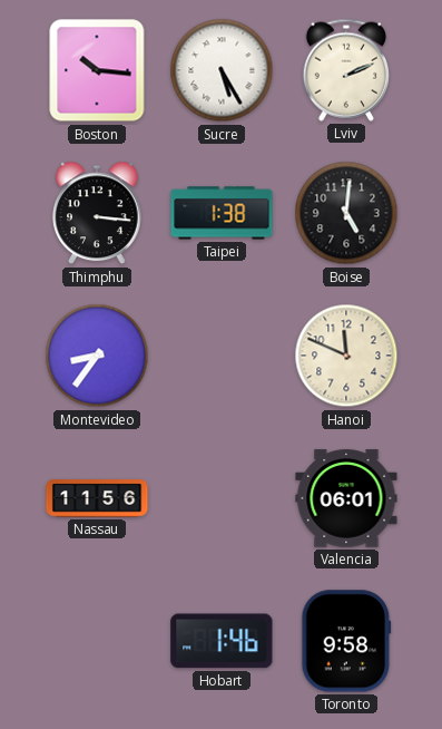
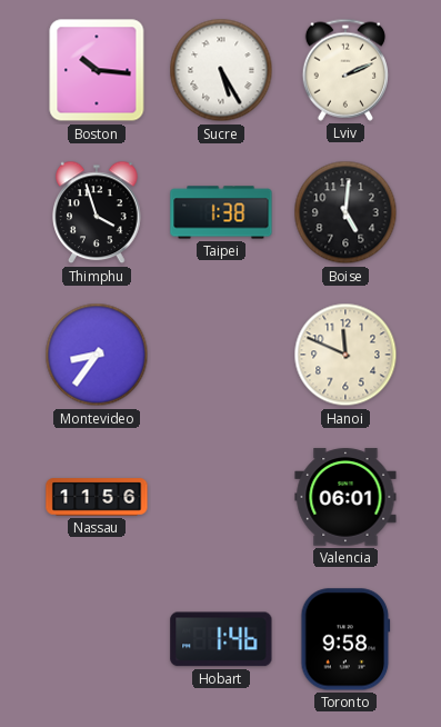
Thimphu: 3:16 -> 3:57
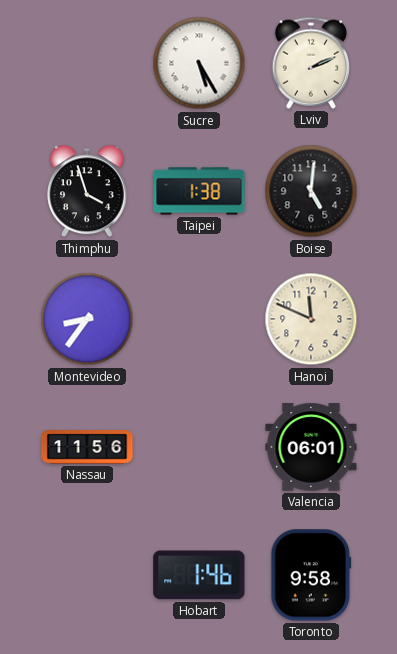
Boston: 10:16 -> none
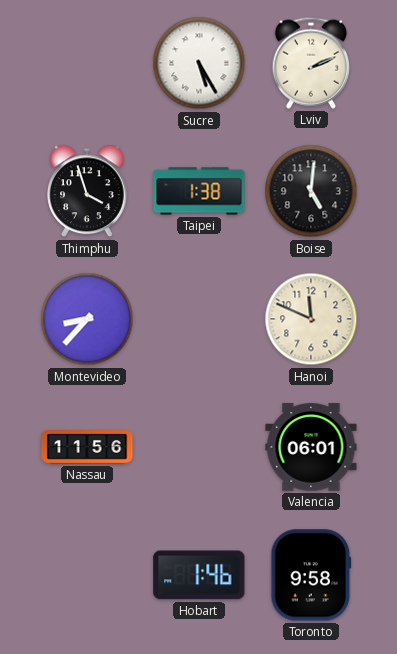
Montevideo: 8:36 -> 8:37
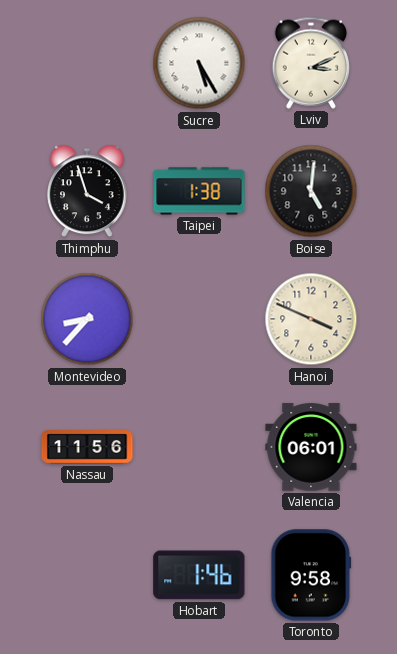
Lviv: 2:11 -> 3:11
Hanoi: 11:49 -> 3:49
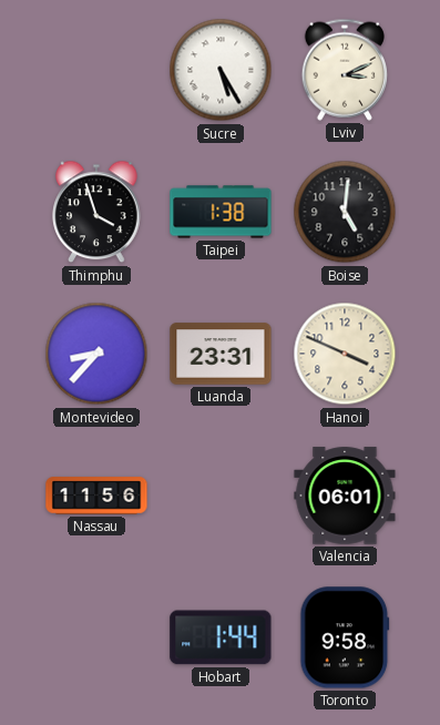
Luanda: none -> 23:31
Hobart: 1:46 -> 1:44
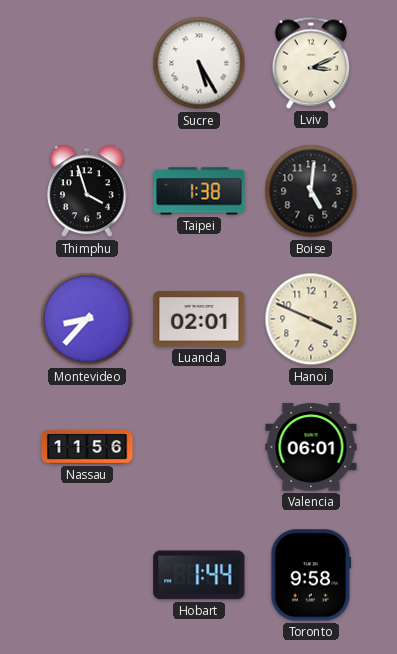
Luanda: 23:31 -> 02:01
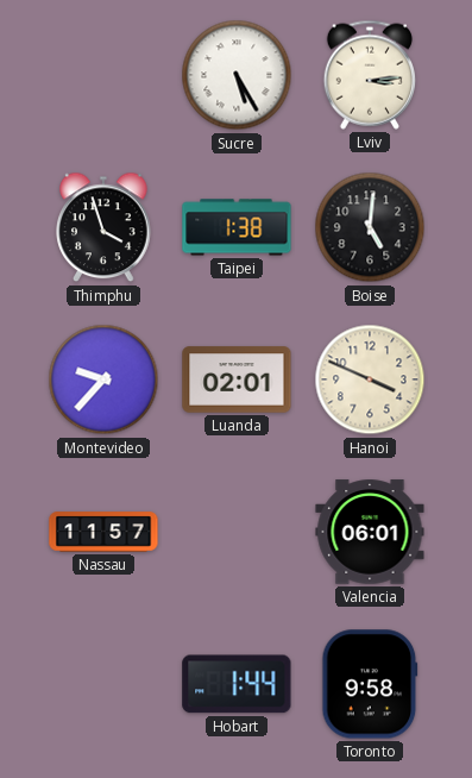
Lviv: 3:11 -> 3:14
Montevideo: 8:37 -> 9:37
Nassau: 11:56 -> 11:57
